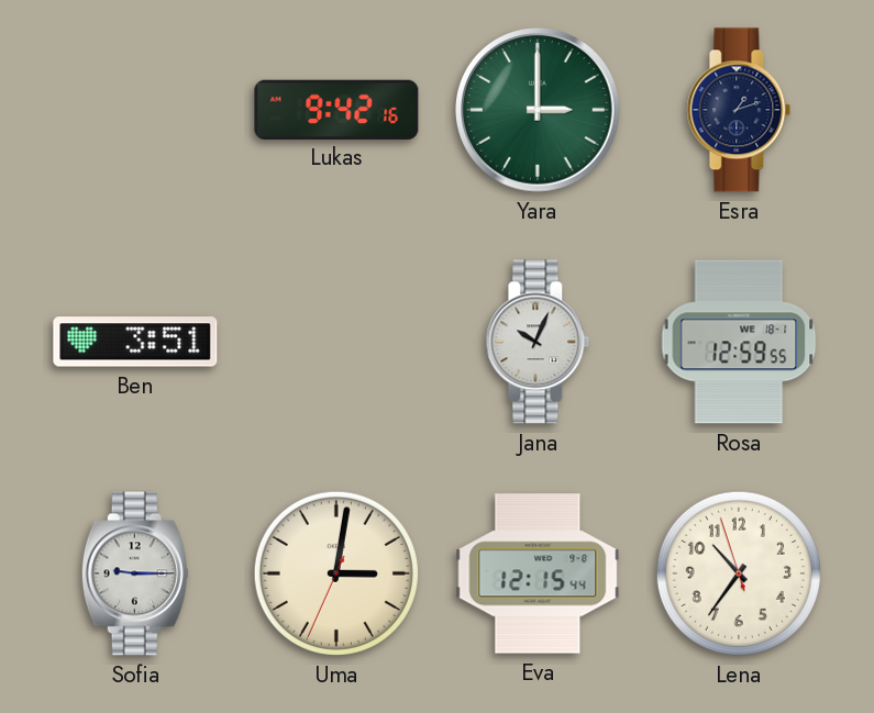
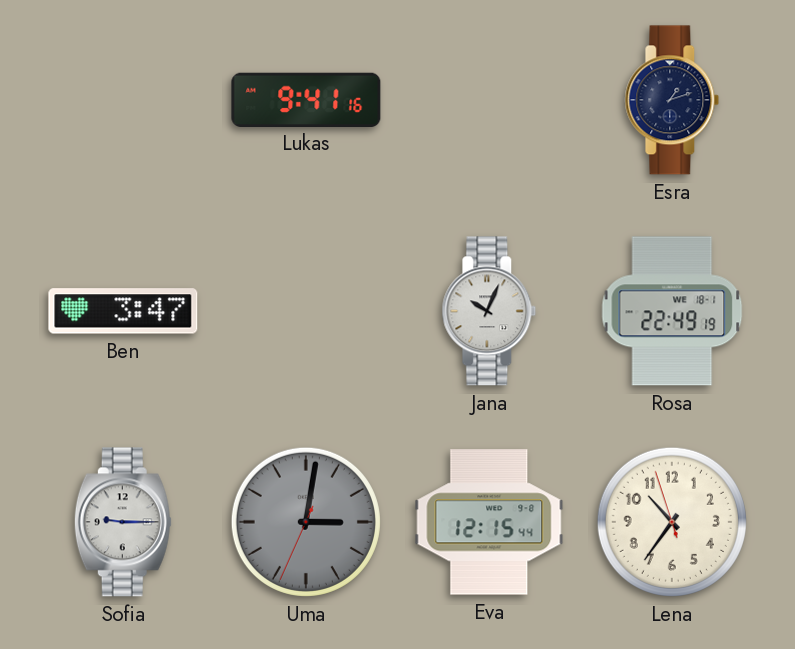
Lukas: 9:42 -> 9:41
Yara: 3:00 -> none
Ben: 3:51 -> 3:47
Rosa: 12:59 -> 22:49
Uma dial: cream -> grey
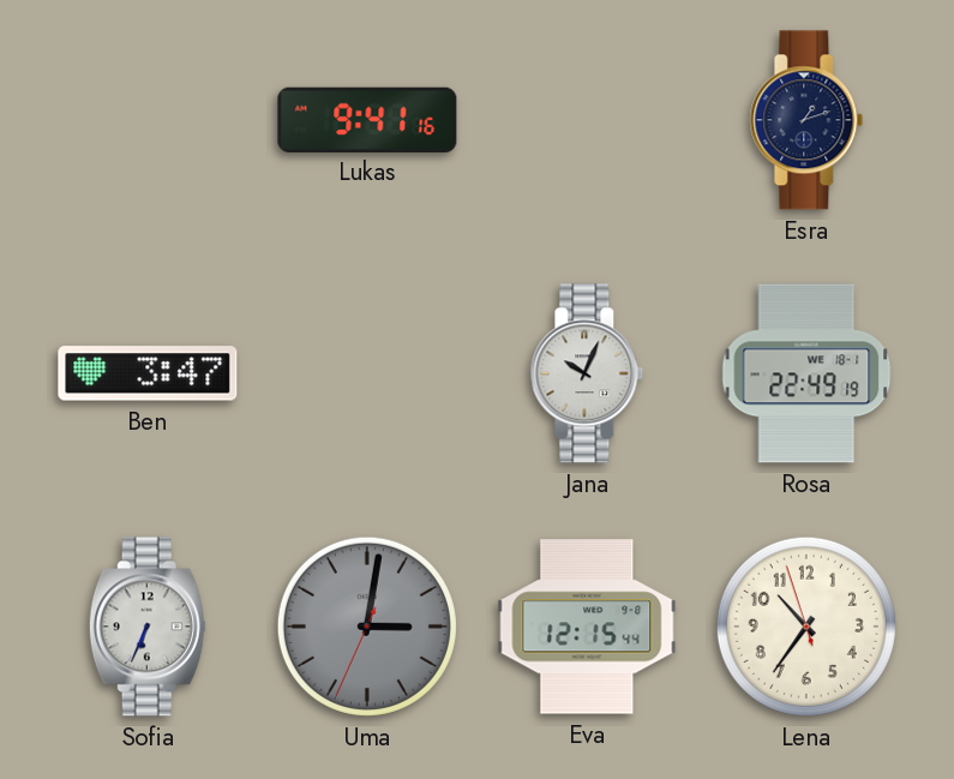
Sofia: 9:15 -> 6:34
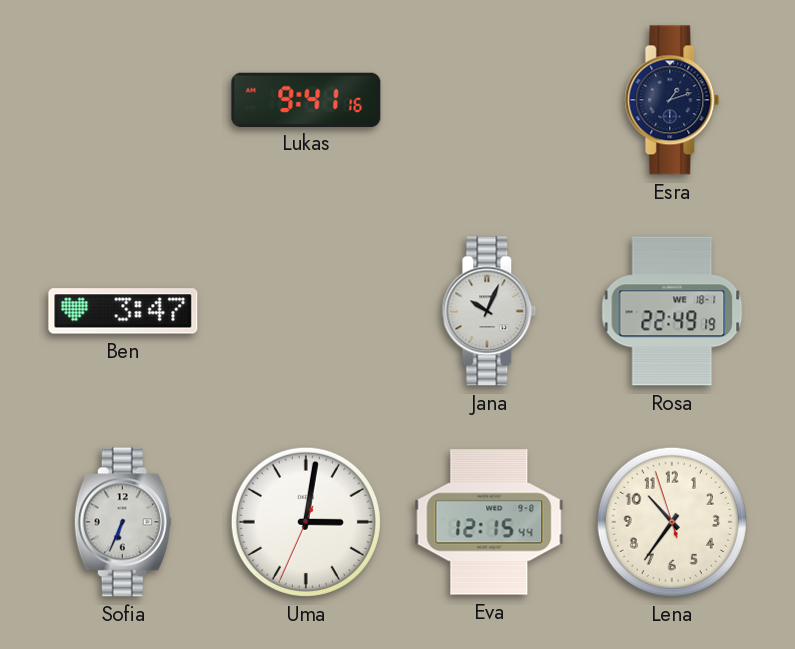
Uma dial: grey -> white
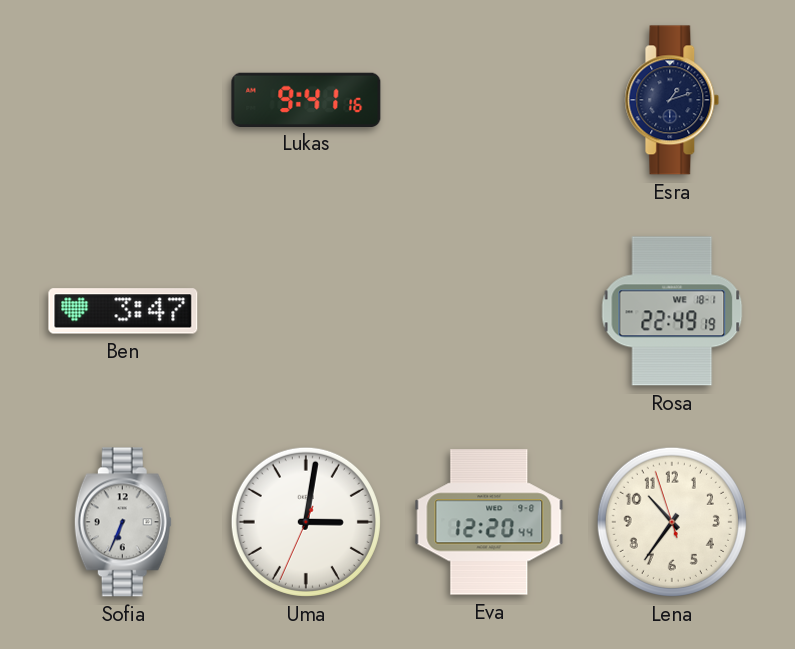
Jana: 10:04 -> none
Eva: 12:15 -> 12:20
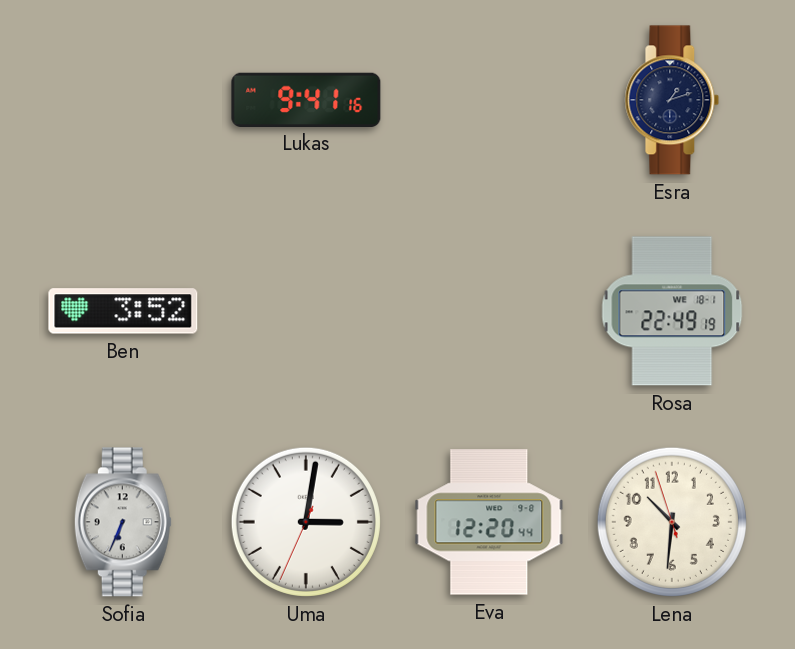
Ben: 3:47 -> 3:52
Lena: 10:35 -> 10:30
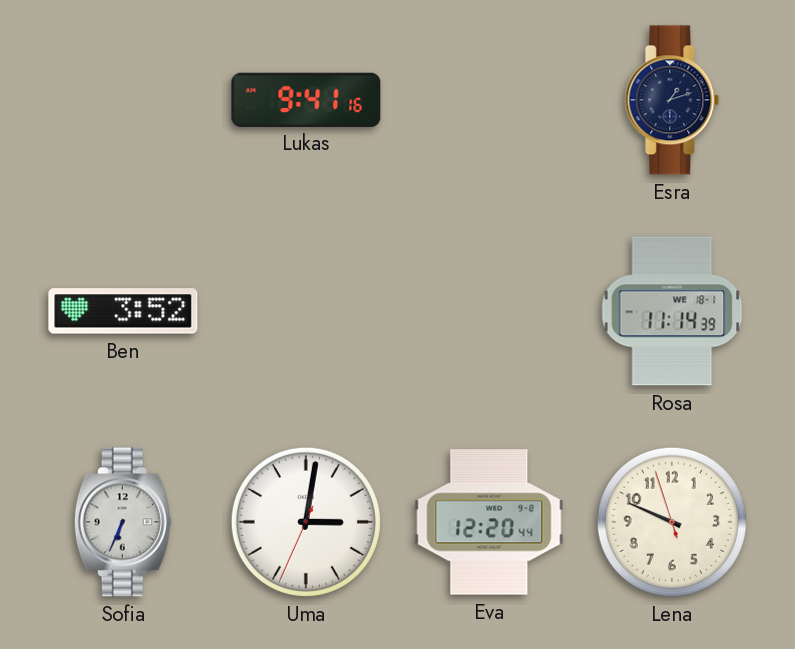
Rosa: 22:49 -> 11:14
Lena: 10:30 -> 9:48
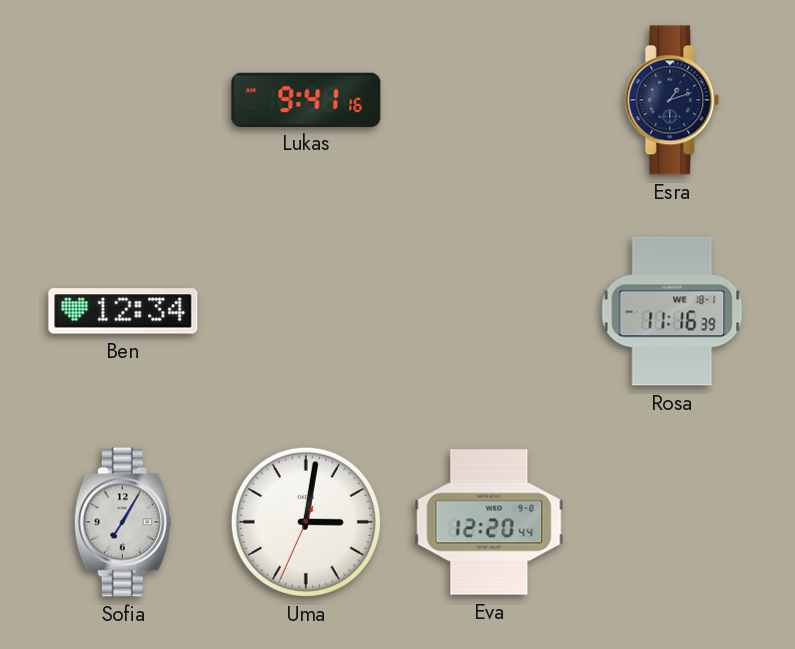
Ben: 3:52 -> 12:34
Rosa: 11:14 -> 11:16
Sofia: 6:34 -> 7:05
Lena: 9:48 -> none
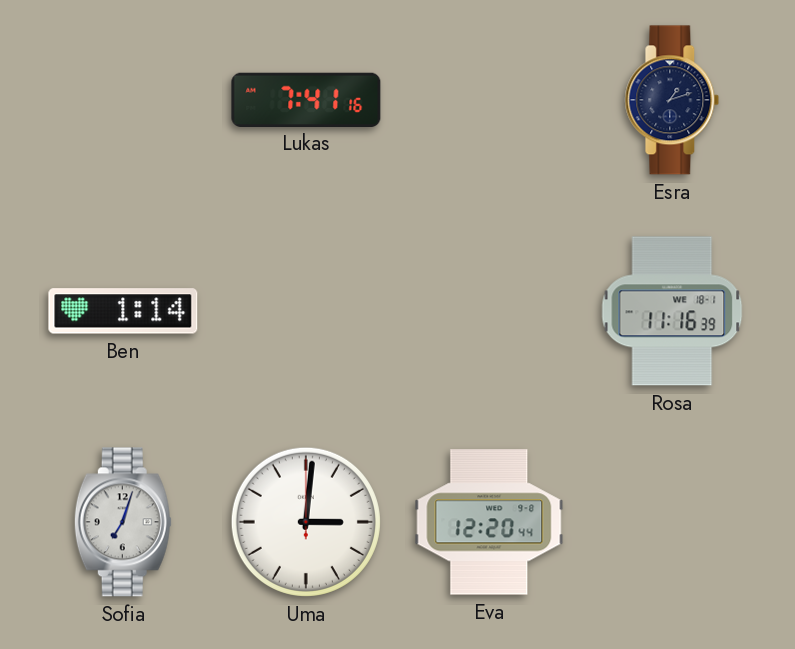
Lukas: 9:41 -> 7:41
Ben: 12:34 -> 1:14
Sofia: 7:05 -> 7:03
Uma: 3:01:34 -> 3:01:00
